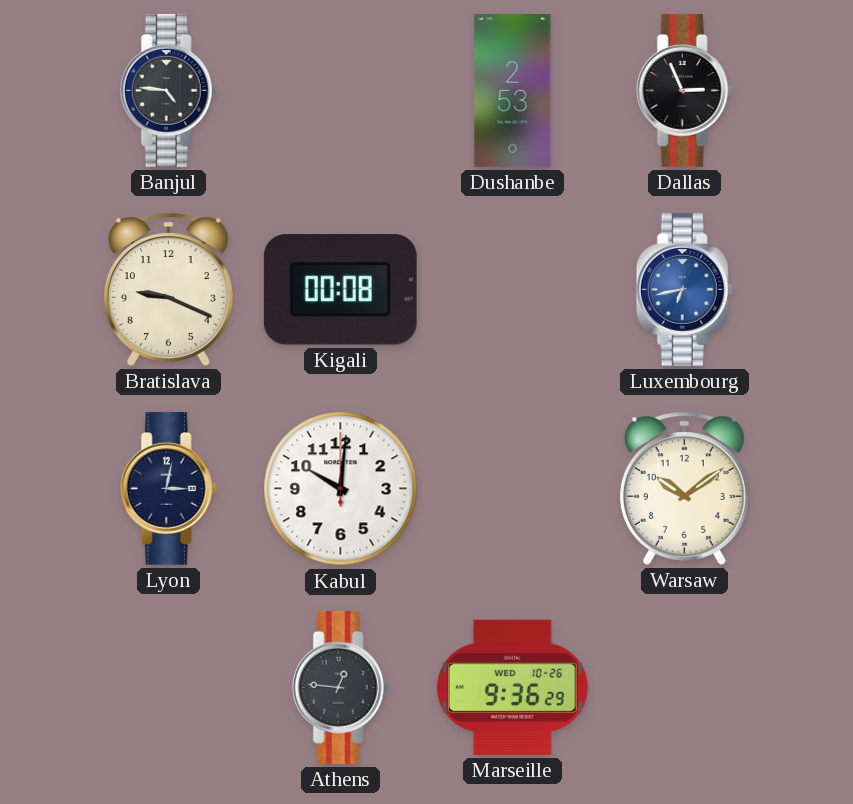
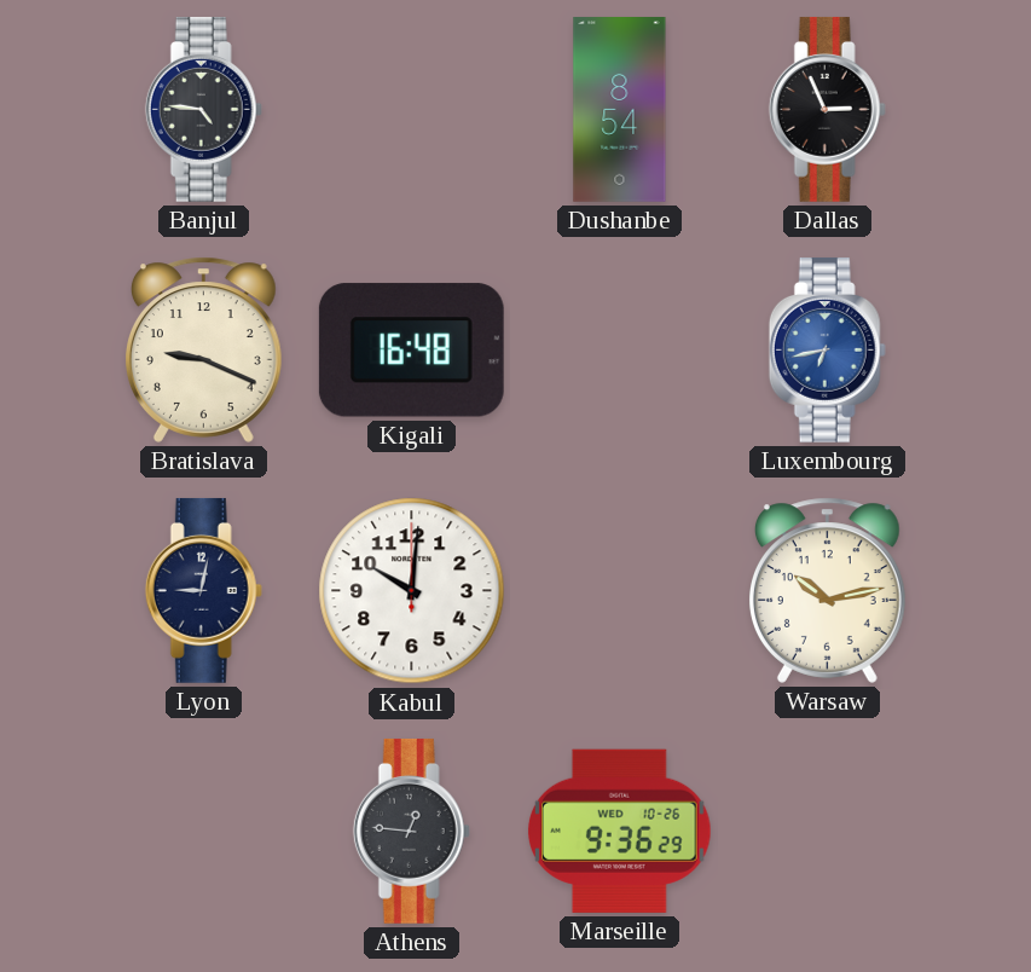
Dushanbe: 2:53 -> 8:54
Kigali: 00:08 -> 16:48
Lyon: 3:02 -> 9:02
Warsaw: 10:09 -> 10:13
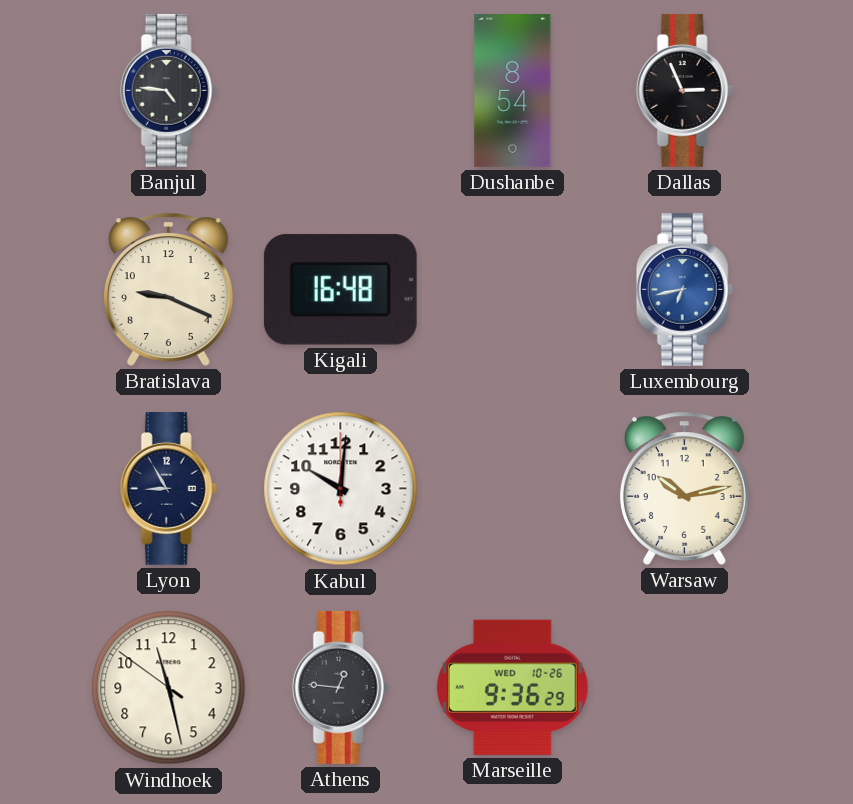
Lyon: 9:02 -> 8:55
Windhoek: none -> 11:27
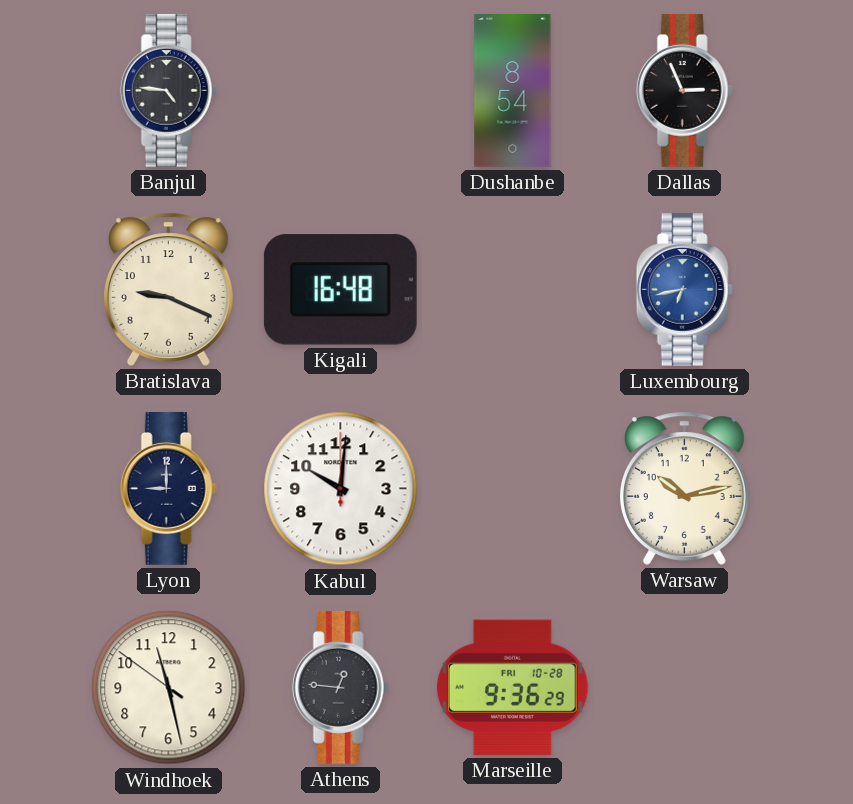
Lyon: 8:55 -> 9:00
Marseille date: WED 10-26 -> FRI 10-28
